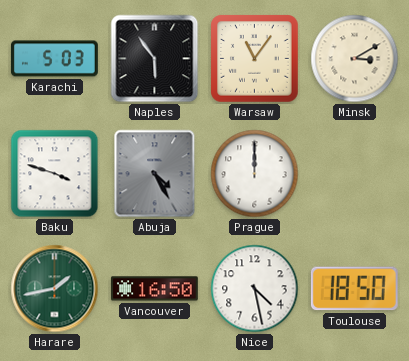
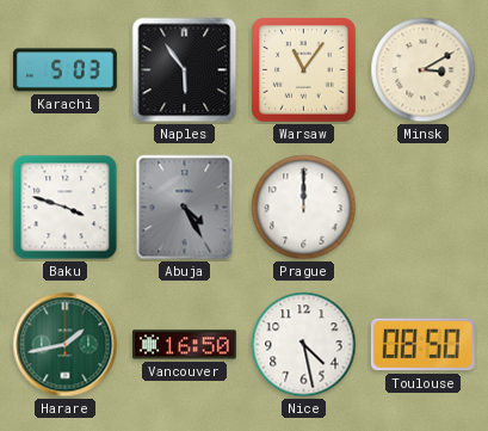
Toulouse: 18:50 -> 08:50
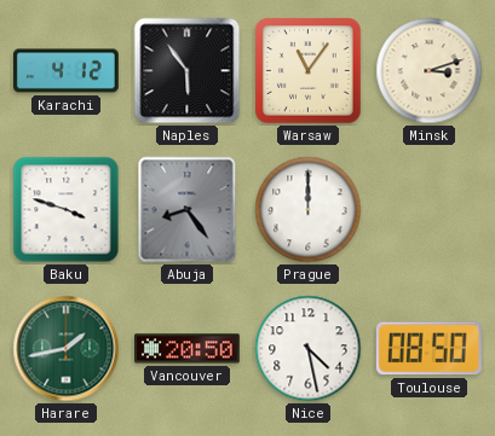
Karachi: 5:03 -> 4:12
Minsk: 3:10 -> 3:12
Abuja: 4:25 -> 8:24
Vancouver: 16:50 -> 20:50
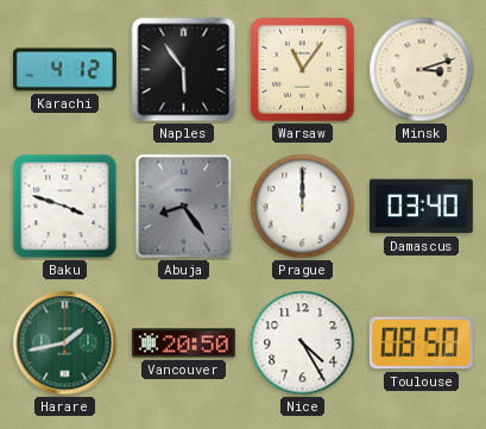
Damascus: none -> 03:40
Nice: 4:28 -> 4:25
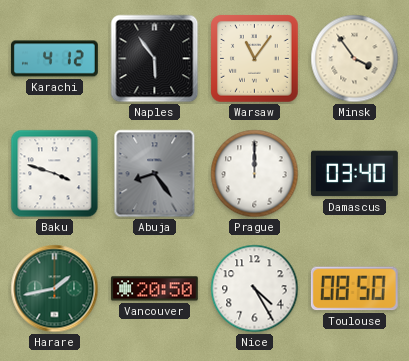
Minsk: 3:12 -> 3:54
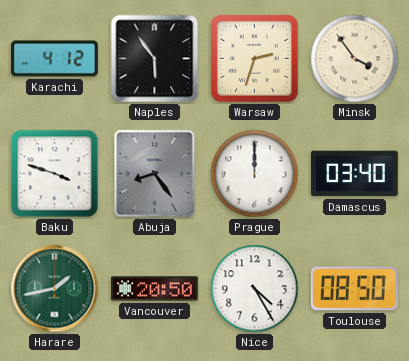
Warsaw: 11:06 -> 2:33
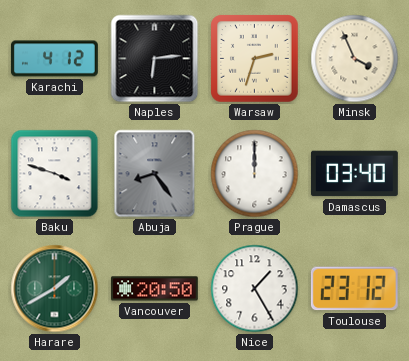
Naples: 5:54 -> 6:14
Minsk: 3:54 -> 3:56
Harare: 1:43 -> 1:40
Nice: 4:25 -> 1:25
Toulouse: 08:50 -> 23:12
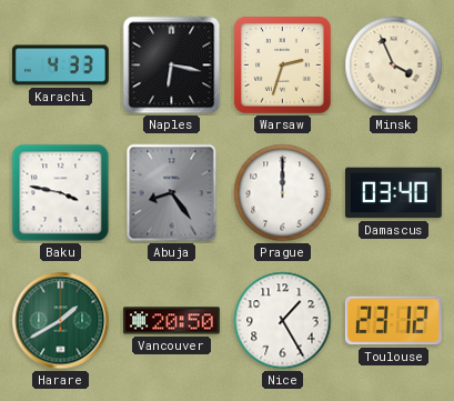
Karachi: 4:12 -> 4:33
Naples: 6:14 -> 6:17
Baku: 3:48 -> 3:47
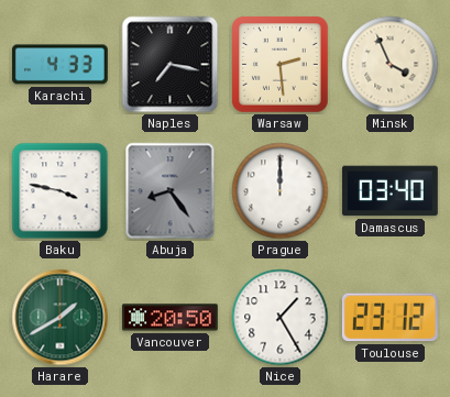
Naples: 6:17 -> 7:17
Warsaw: 2:33 -> 2:29
